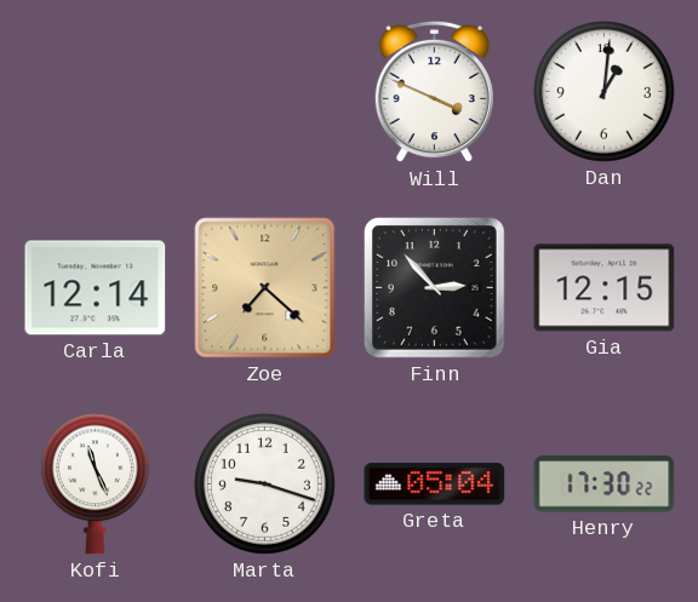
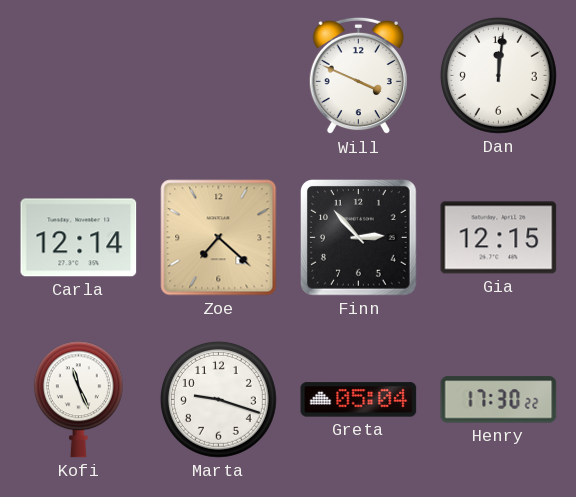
Dan: 1:01 -> 12:01
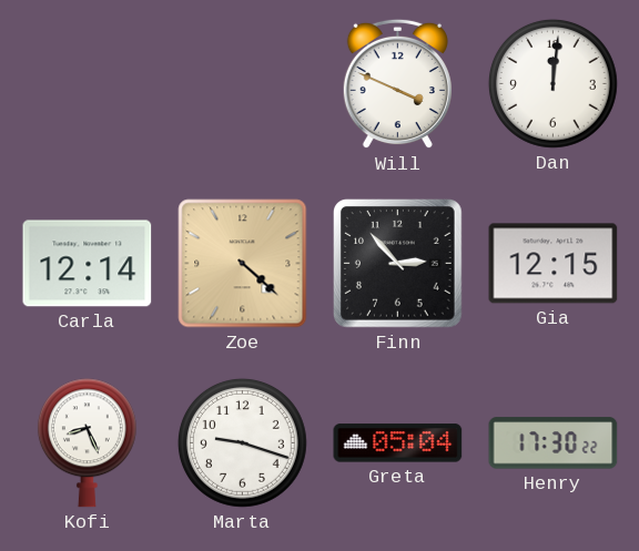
Zoe: 7:22 -> 4:22
Kofi: 11:26 -> 8:26
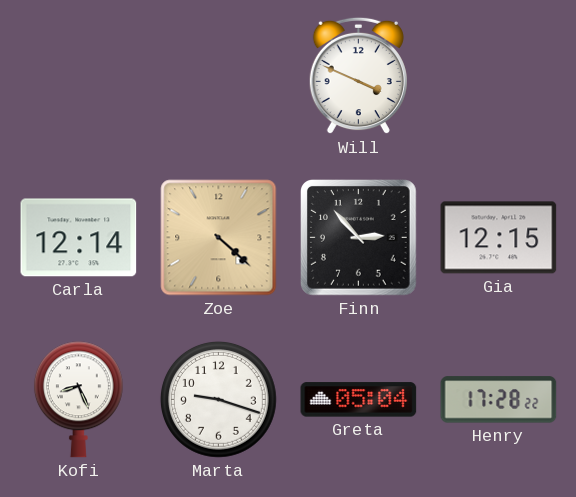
Dan: 12:01 -> none
Henry: 17:30 -> 17:28
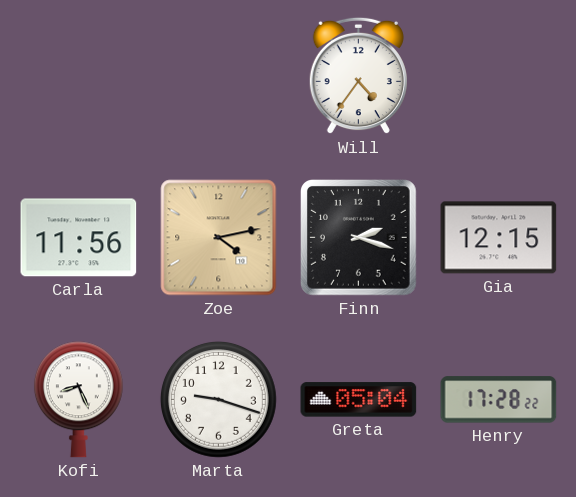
Will: 3:49 -> 4:36
Carla: 12:14 -> 11:56
Zoe: 4:22 -> 4:13
Finn: 2:53 -> 2:18
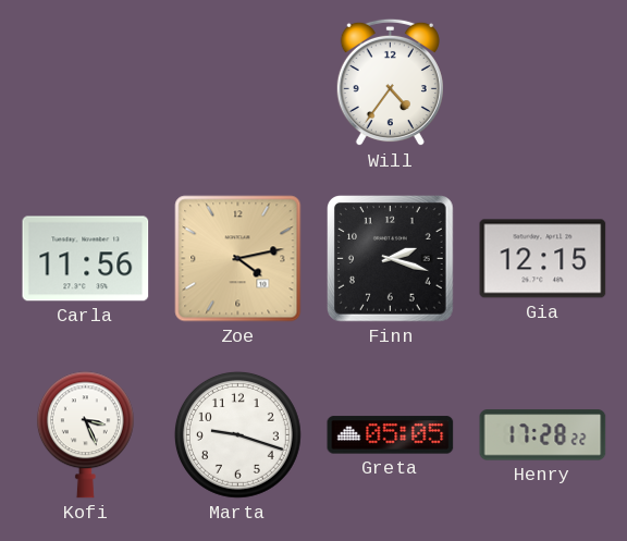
Kofi: 8:26 -> 3:26
Greta: 05:04 -> 05:05
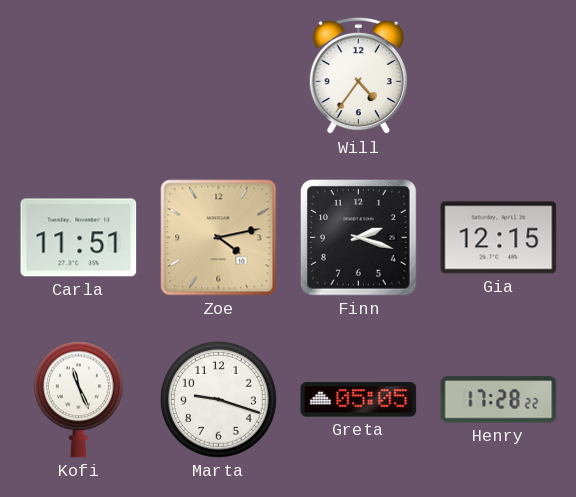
Carla: 11:56 -> 11:51
Kofi: 3:26 -> 11:26
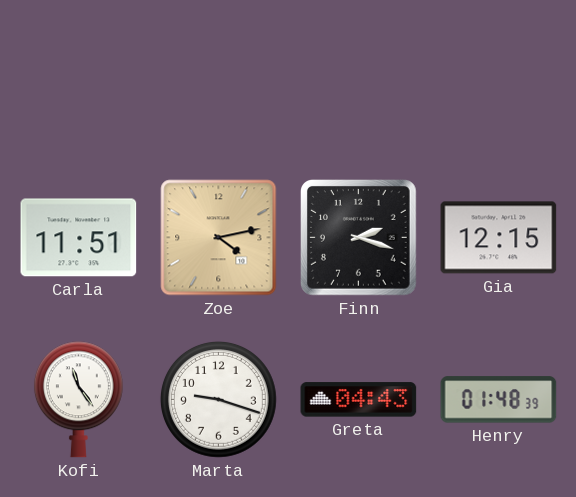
Will: 4:36 -> none
Kofi: 11:26 -> 11:24
Greta: 05:05 -> 04:43
Henry: 17:28 -> 01:48
